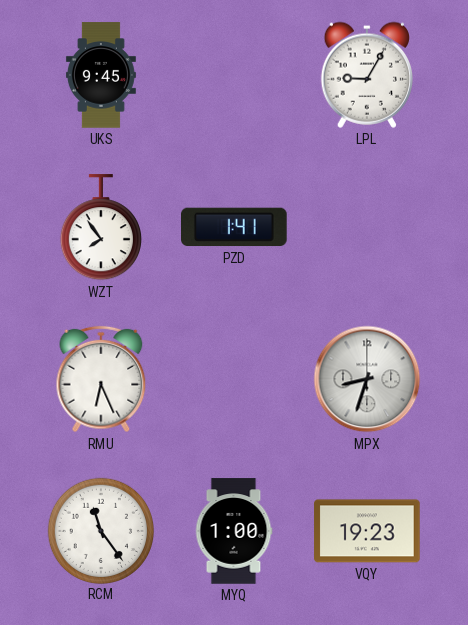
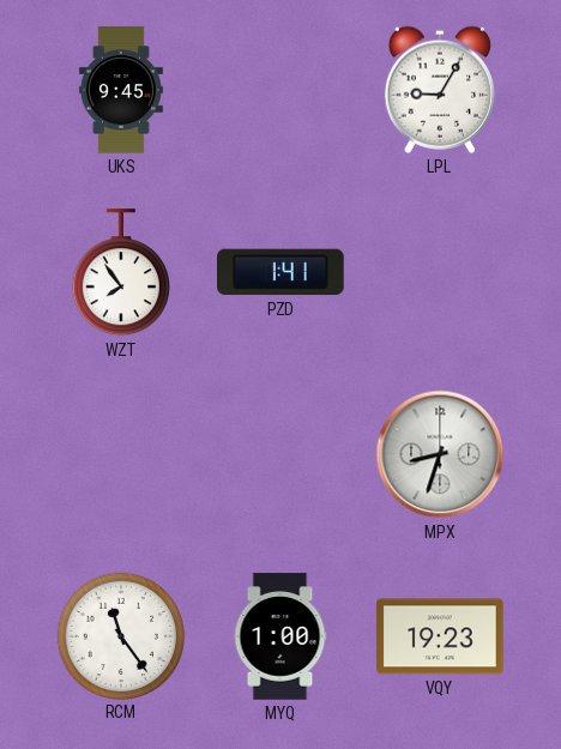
RMU: 6:26 -> none
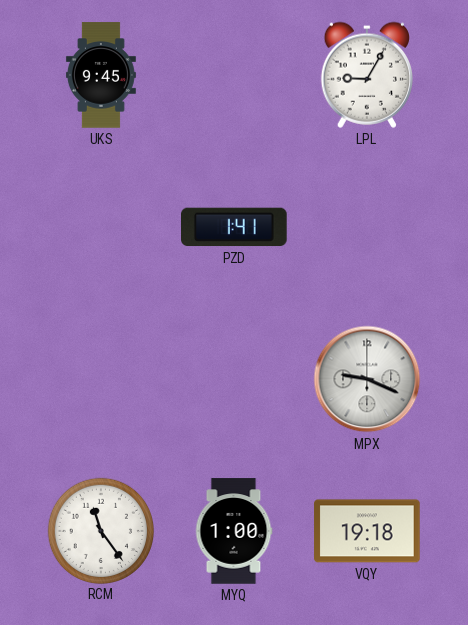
WZT: 7:54 -> none
MPX: 8:33 -> 9:19
VQY: 19:23 -> 19:18
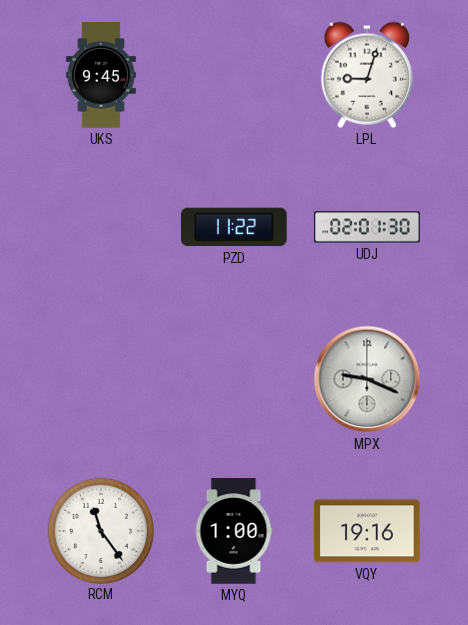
LPL: 9:05 -> 9:03
PZD: 1:41 -> 11:22
UDJ: none -> 02:01
VQY: 19:18 -> 19:16
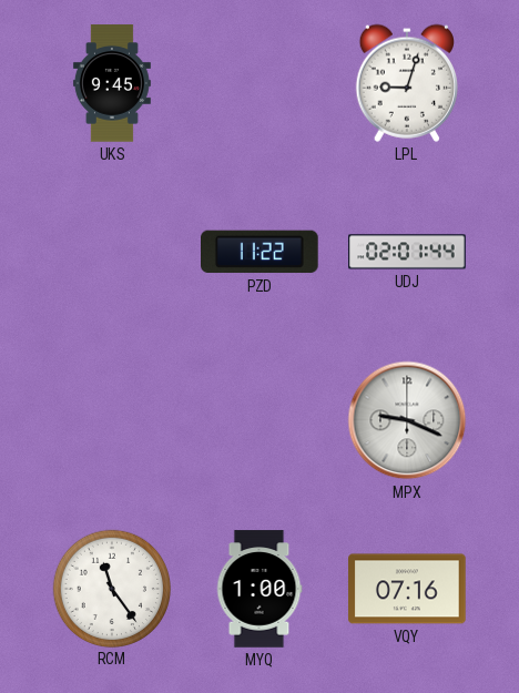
UDJ: 02:01:30 -> 02:01:44
VQY: 19:16 -> 07:16
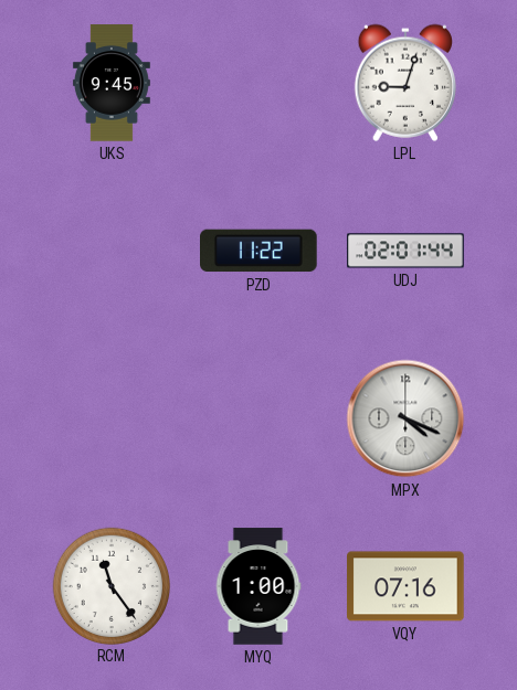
MPX: 9:19 -> 4:19
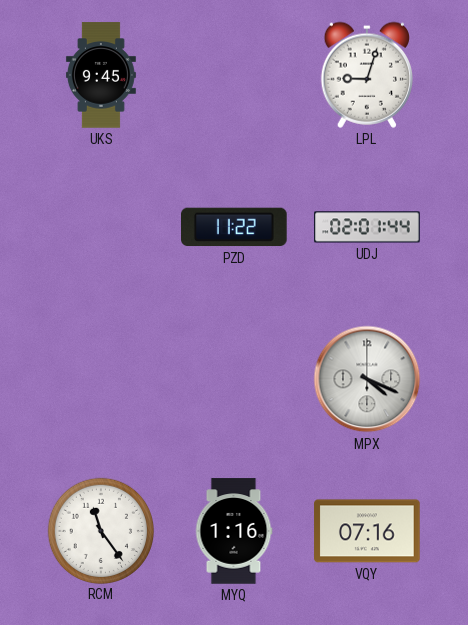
MYQ: 1:00 -> 1:16
